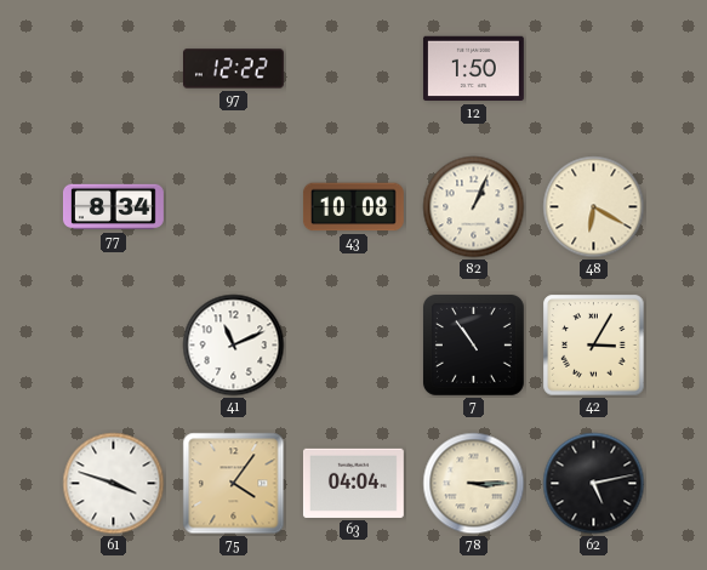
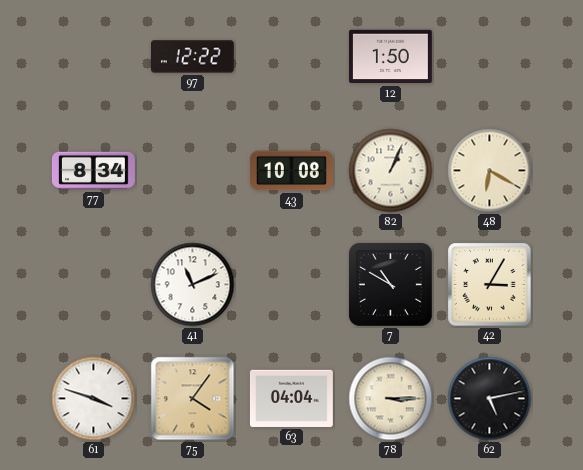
7: 10:54 -> 10:50
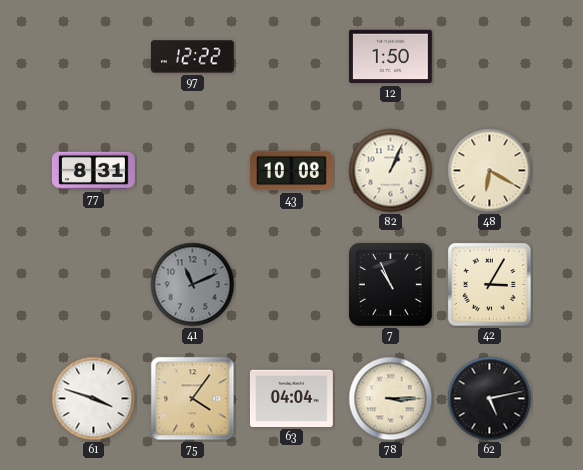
77: 8:34 -> 8:31
41 dial: white -> grey
7: 10:50 -> 10:56
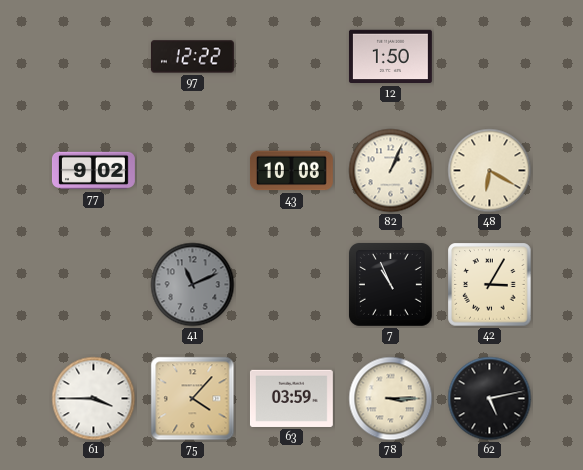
77: 8:31 -> 9:02
61: 3:48 -> 3:45
75: 4:06 -> 4:07
63: 04:04 -> 03:59
